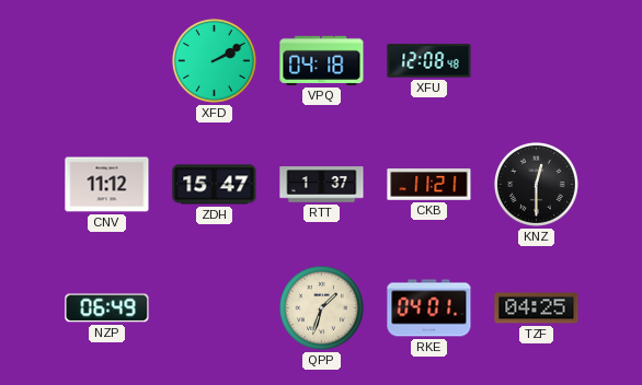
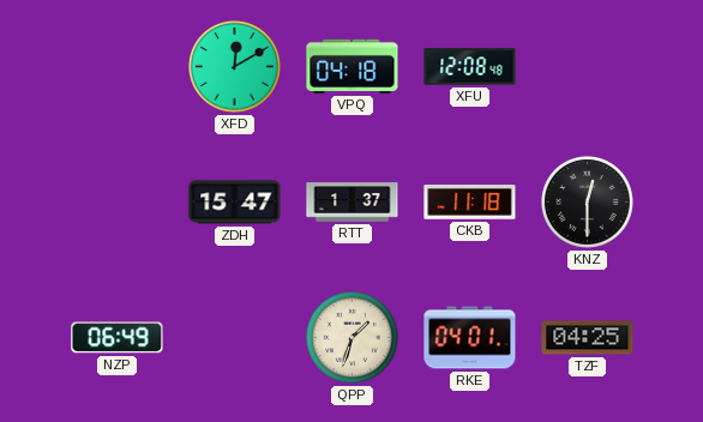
XFD: 2:10 -> 12:10
CNV: 11:12 -> none
CKB: 11:21 -> 11:18
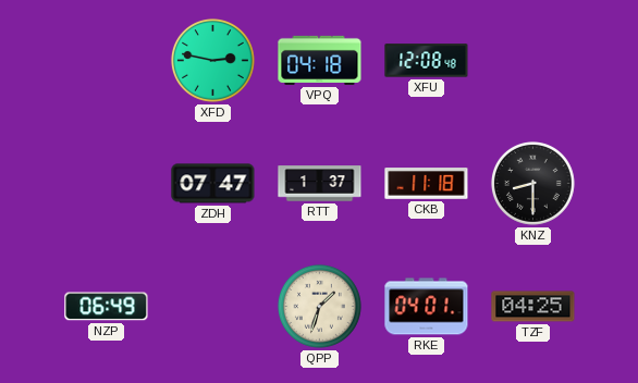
XFD: 12:10 -> 2:47
ZDH: 15:47 -> 07:47
KNZ: 12:30 -> 8:30
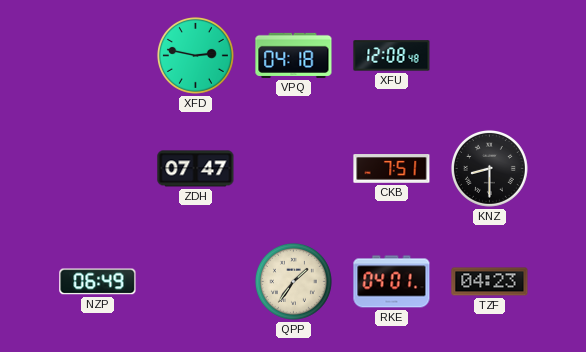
RTT: 1:37 -> none
CKB: 11:18 -> 7:51
QPP: 1:33 -> 1:36
TZF: 04:25 -> 04:23
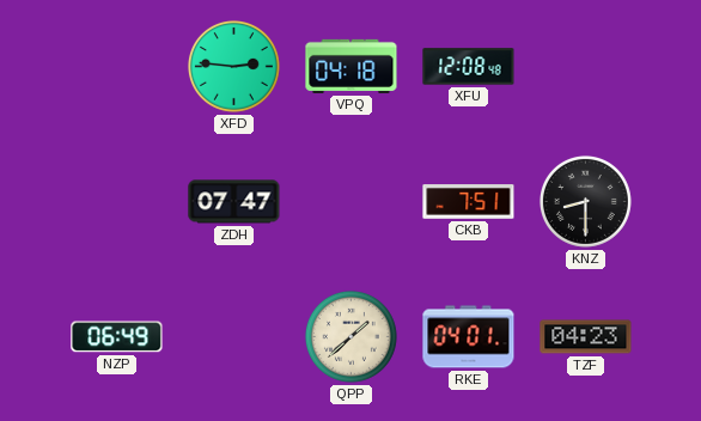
XFD: 2:47 -> 2:46
QPP: 1:36 -> 1:38
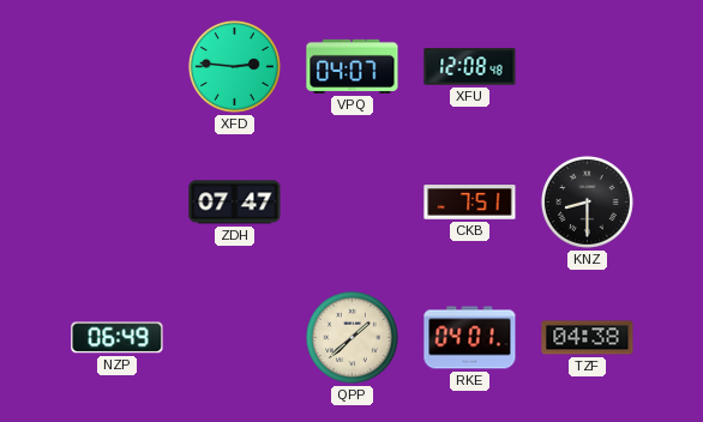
VPQ: 04:18 -> 04:07
TZF: 04:23 -> 04:38
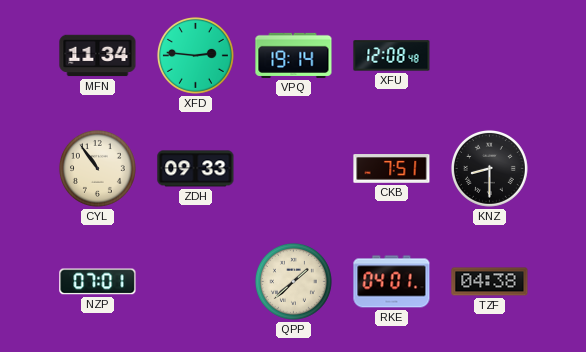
MFN: none -> 11:34
VPQ: 04:07 -> 19:14
CYL: none -> 10:54
ZDH: 07:47 -> 09:33
NZP: 06:49 -> 07:01
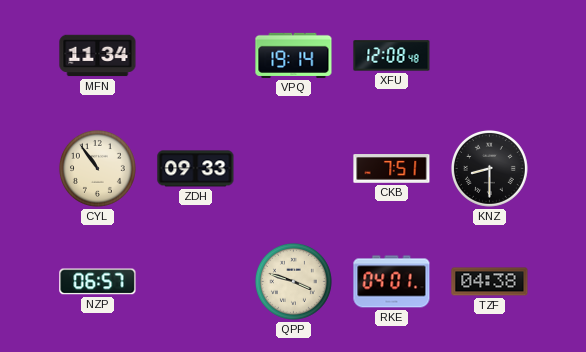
XFD: 2:46 -> none
NZP: 07:01 -> 06:57
QPP: 1:38 -> 3:48
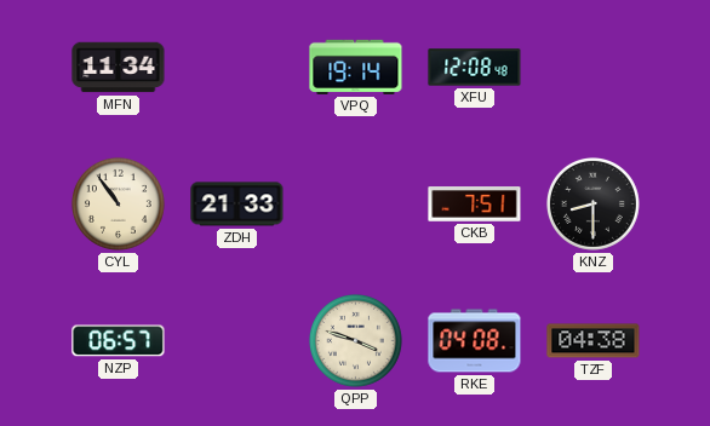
ZDH: 09:33 -> 21:33
RKE: 04:01 -> 04:08
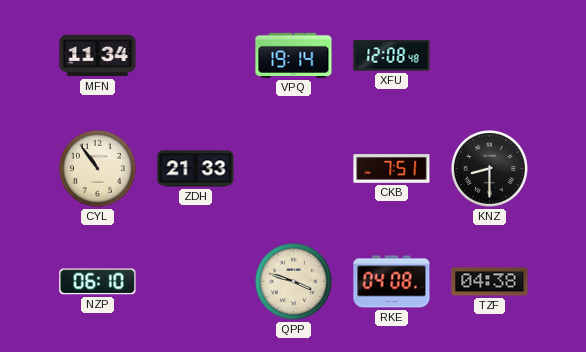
NZP: 06:57 -> 06:10
